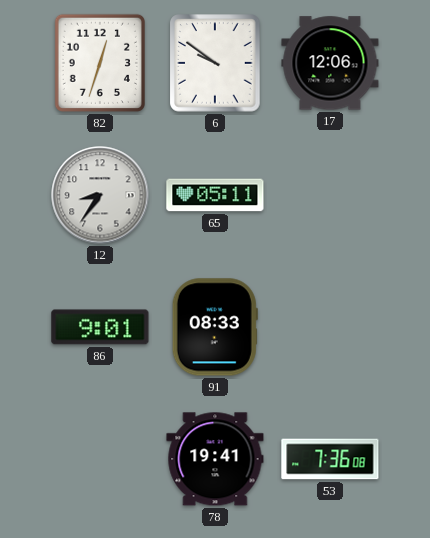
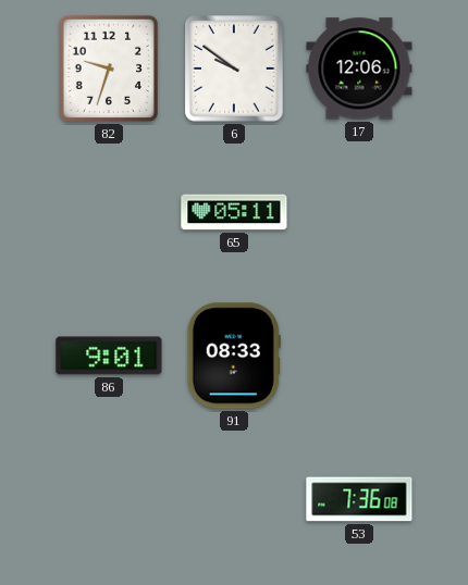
82: 12:33 -> 9:33
12: 8:36 -> none
78: 19:41 -> none
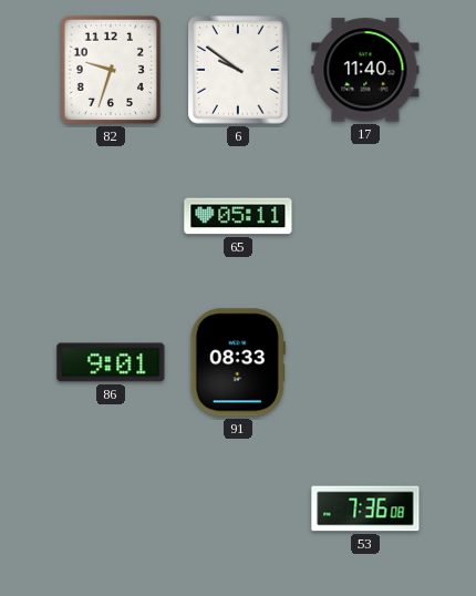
17: 12:06 -> 11:40
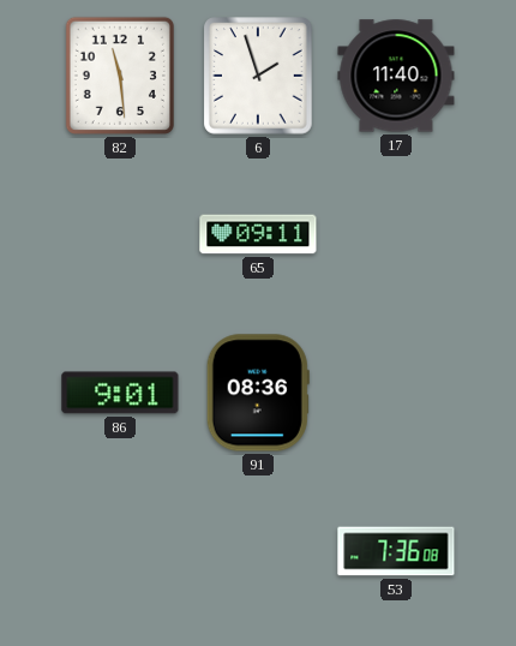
82: 9:33 -> 11:29
6: 9:51 -> 1:57
65: 05:11 -> 09:11
91: 08:33 -> 08:36
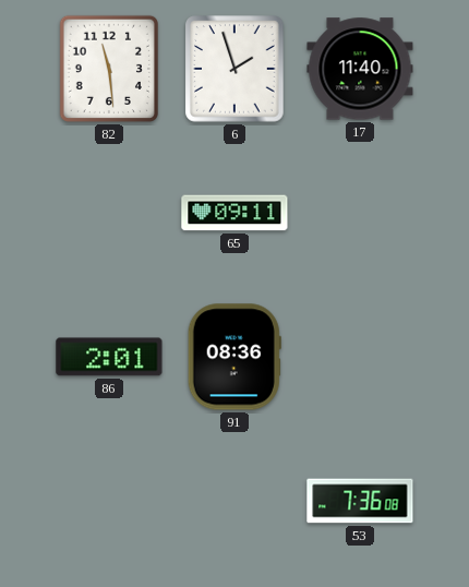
86: 9:01 -> 2:01
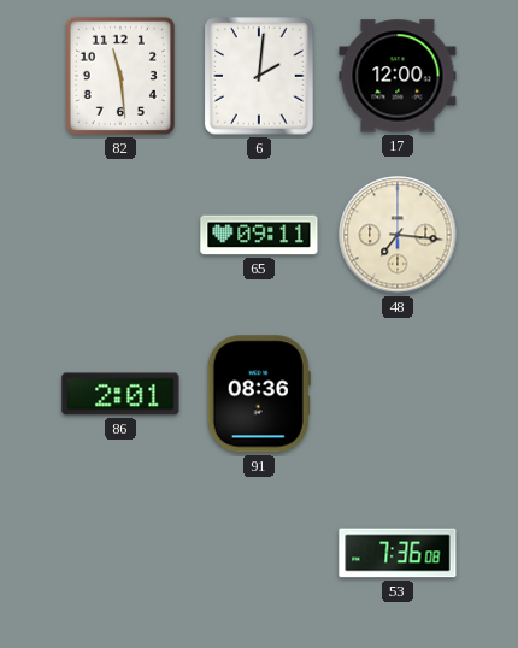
6: 1:57 -> 2:01
17: 11:40 -> 12:00
48: none -> 7:16
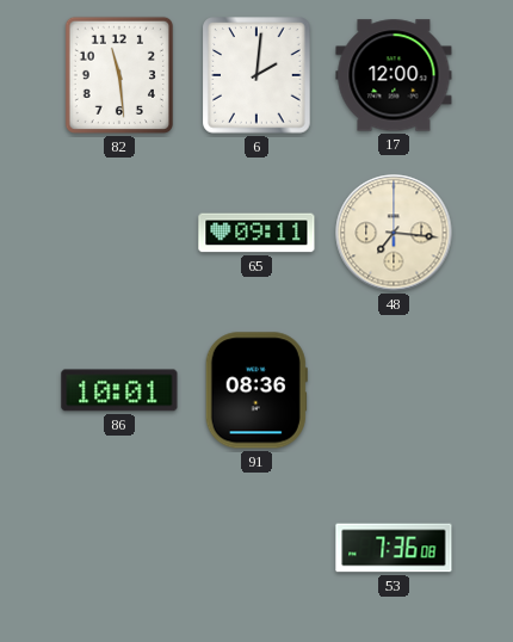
86: 2:01 -> 10:01
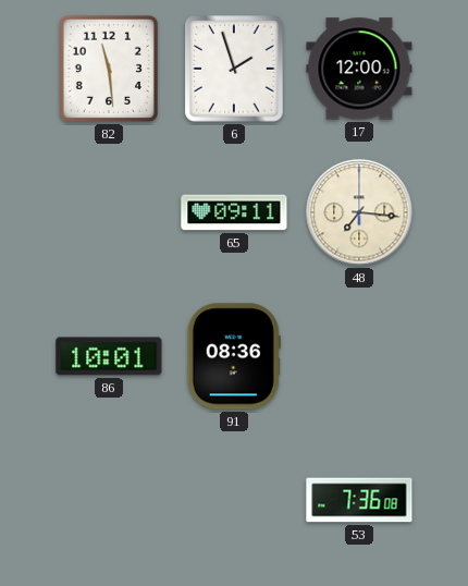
6: 2:01 -> 1:57
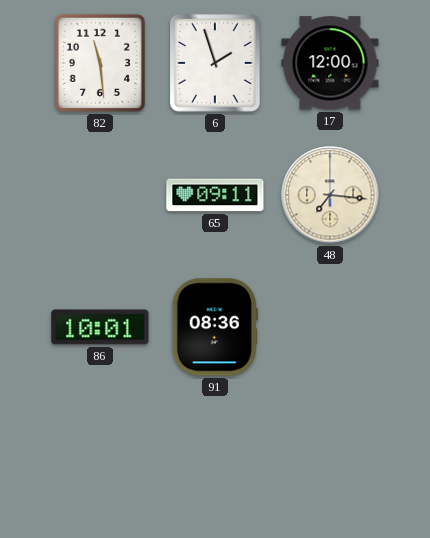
53: 7:36 -> none
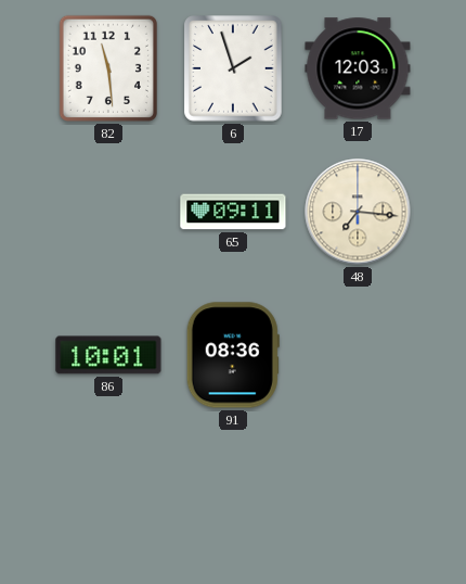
17: 12:00 -> 12:03
